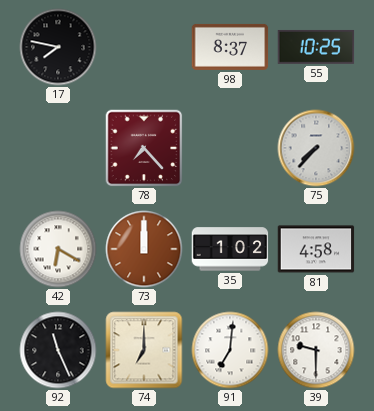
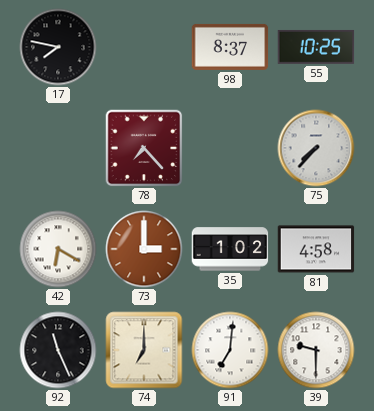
73: 12:00 -> 3:00
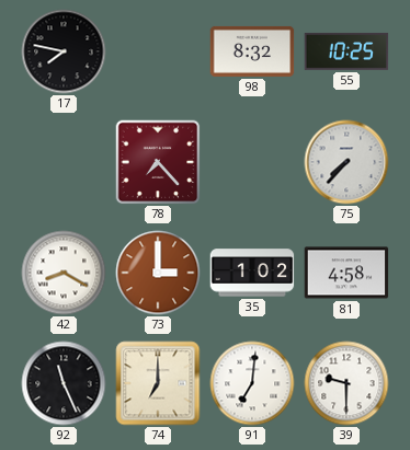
98: 8:37 -> 8:32
42: 6:20 -> 8:20
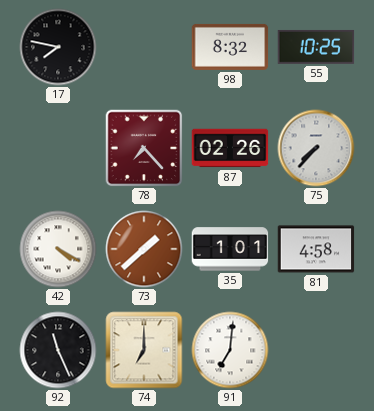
87: none -> 02:26
42: 8:20 -> 4:20
73: 3:00 -> 1:38
35: 1:02 -> 1:01
39: 9:30 -> none
